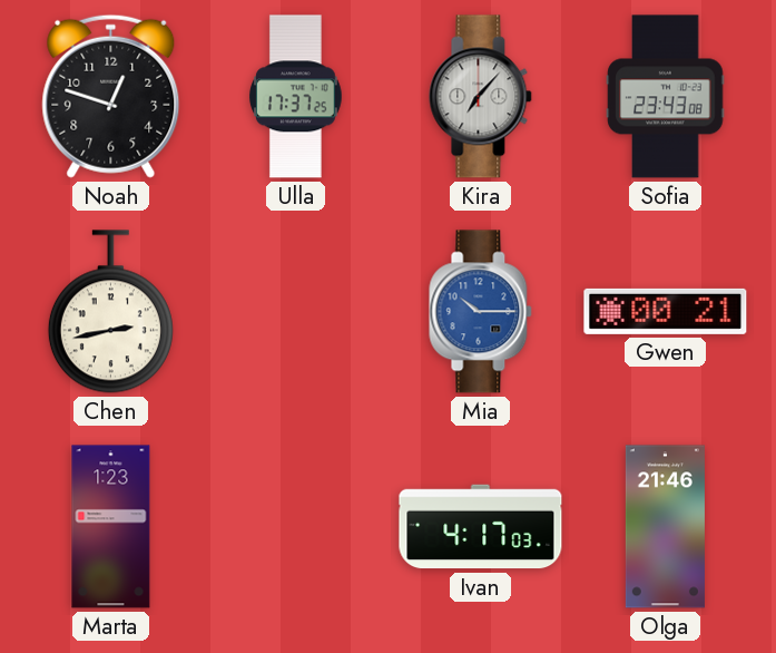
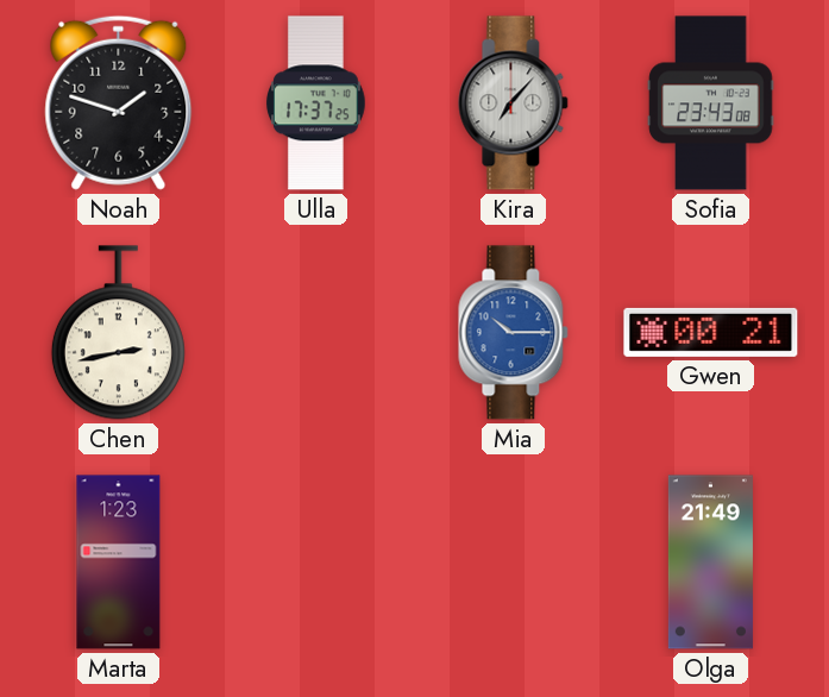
Noah: 12:48 -> 1:48
Ivan: 4:17 -> none
Olga: 21:46 -> 21:49
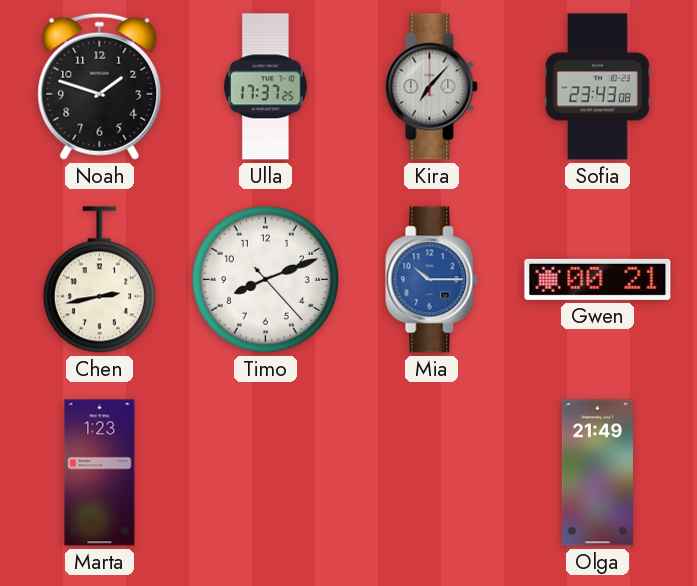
Timo: none -> 8:11
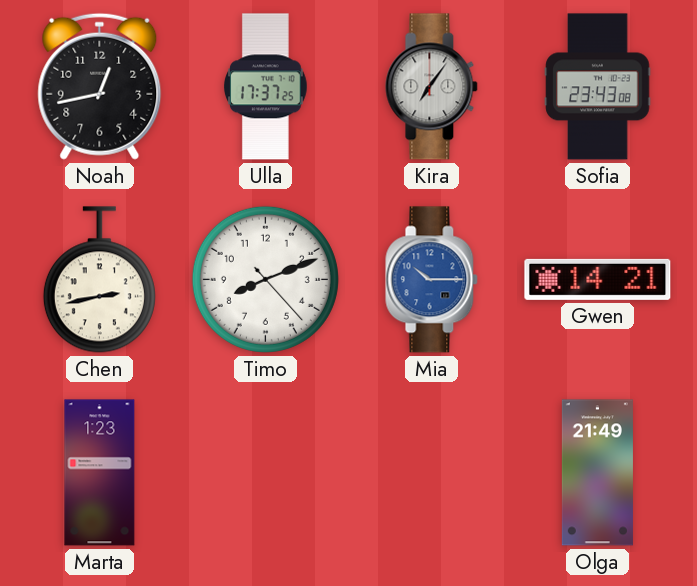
Noah: 1:48 -> 12:43
Kira: 7:07 -> 7:06
Gwen: 00:21 -> 14:21
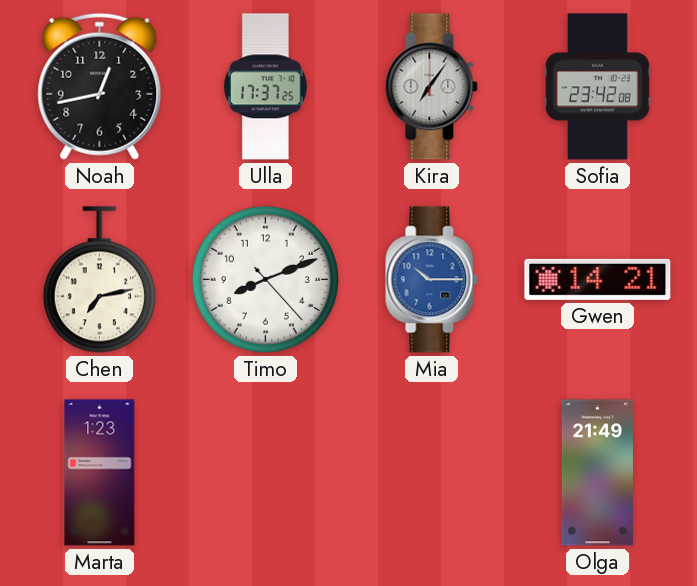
Sofia: 23:43 -> 23:42
Chen: 2:43 -> 7:13
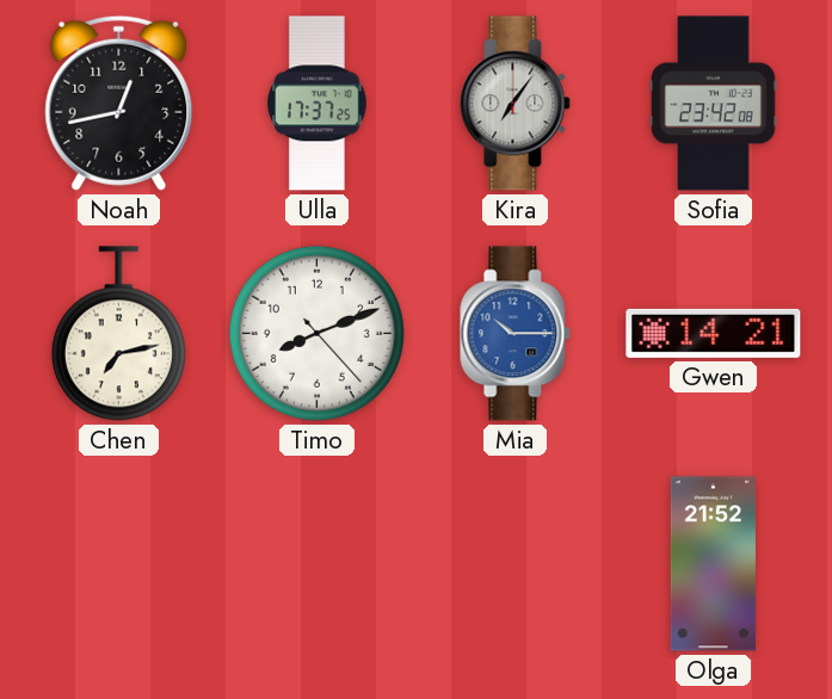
Marta: 1:23 -> none
Olga: 21:49 -> 21:52
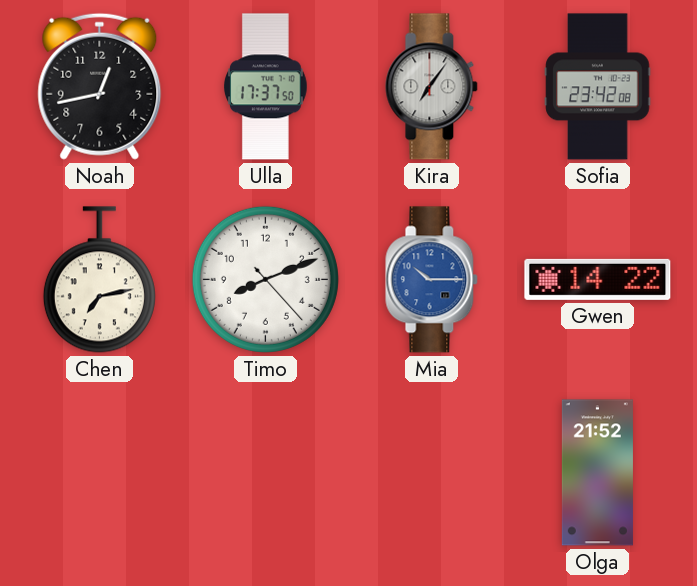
Ulla: 17:37:25 -> 17:37:50
Gwen: 14:21 -> 14:22
